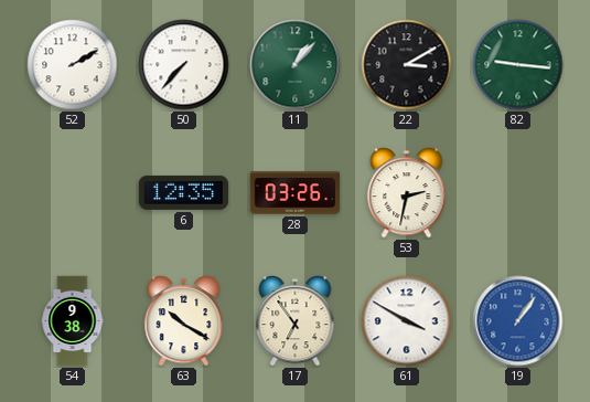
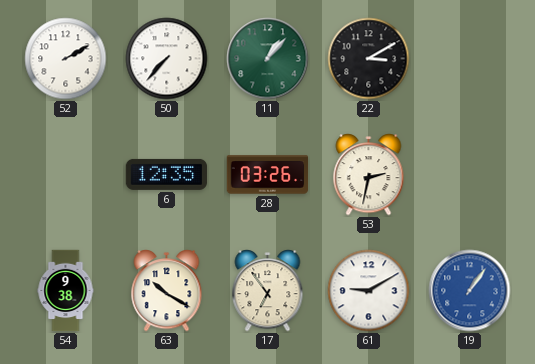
82: 9:16 -> none
61: 3:50 -> 9:10
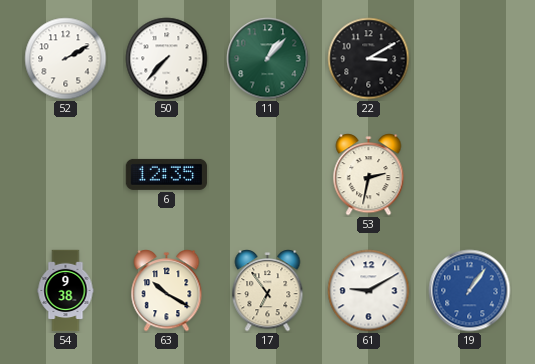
28: 03:26 -> none
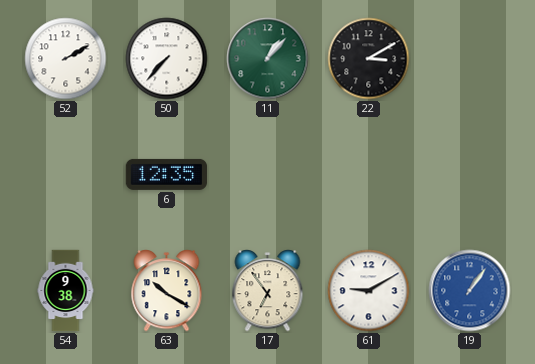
53: 2:32 -> none
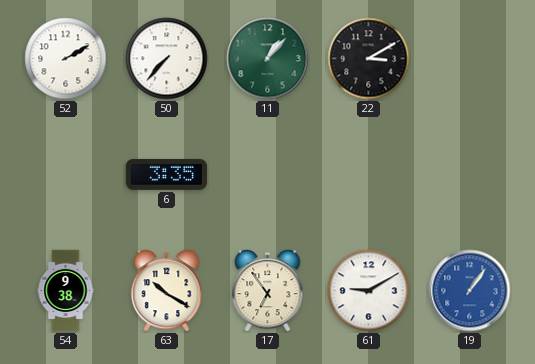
6: 12:35 -> 3:35
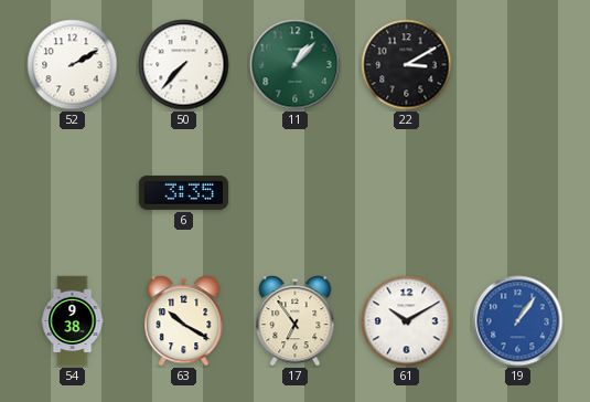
61: 9:10 -> 10:10
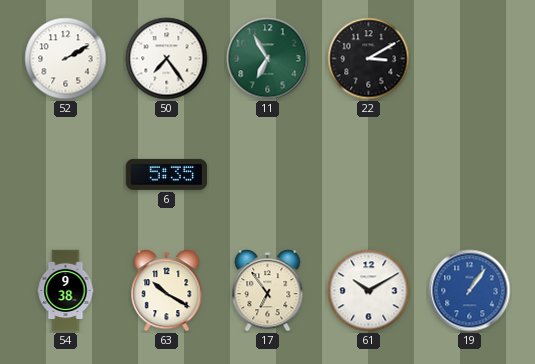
50: 7:37 -> 7:24
11: 1:07 -> 6:55
6: 3:35 -> 5:35
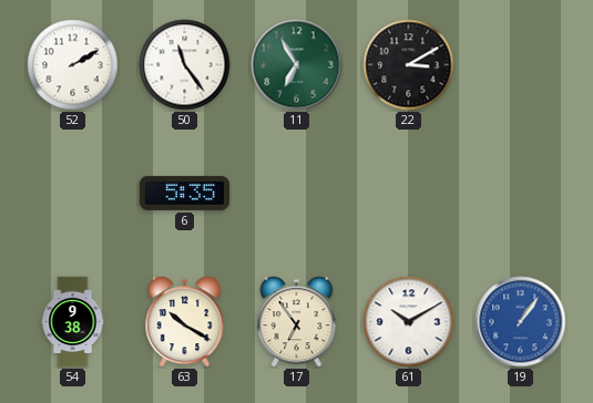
50: 7:24 -> 11:24
